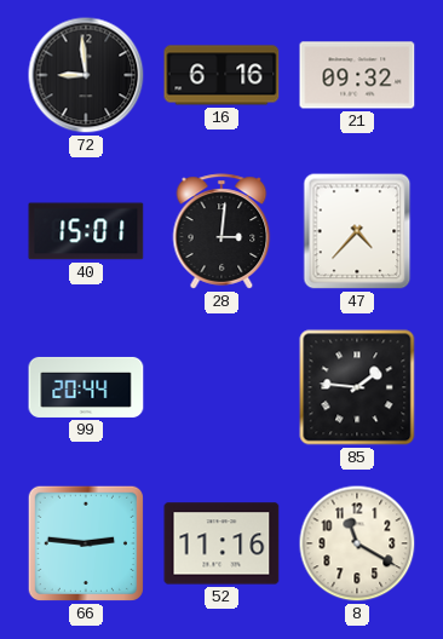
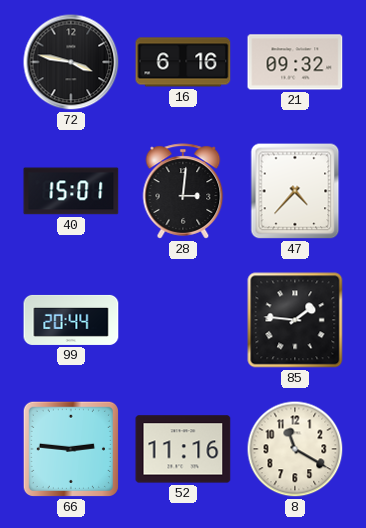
72: 8:59 -> 3:47
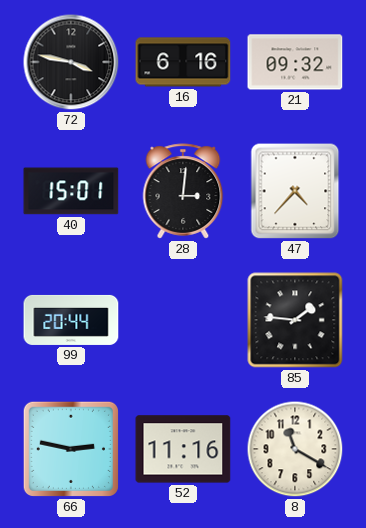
66: 2:46 -> 2:47
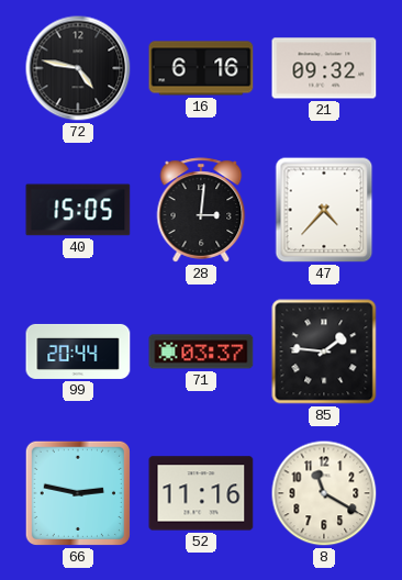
72: 3:47 -> 4:47
40: 15:01 -> 15:05
71: none -> 03:37
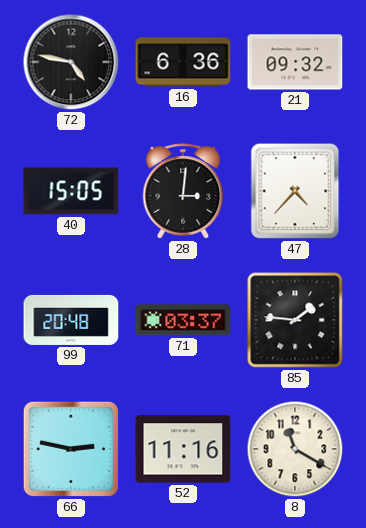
16: 6:16 -> 6:36
99: 20:44 -> 20:48
